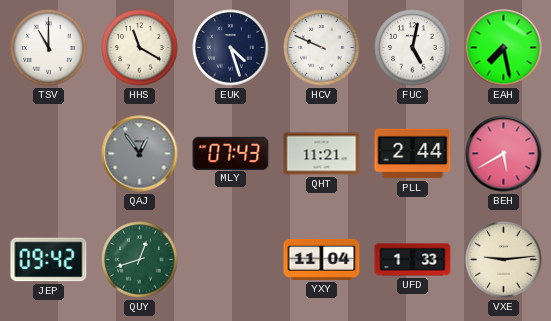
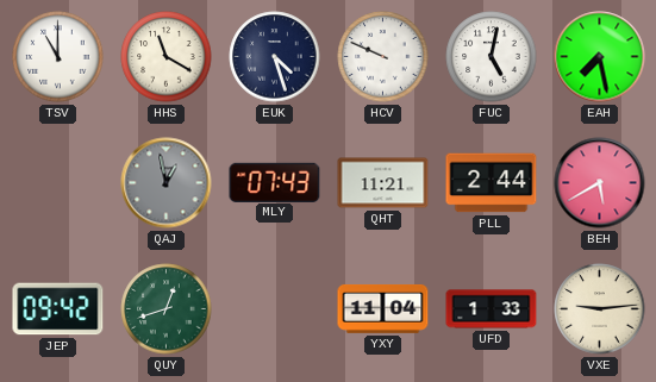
QAJ: 12:54 -> 12:58
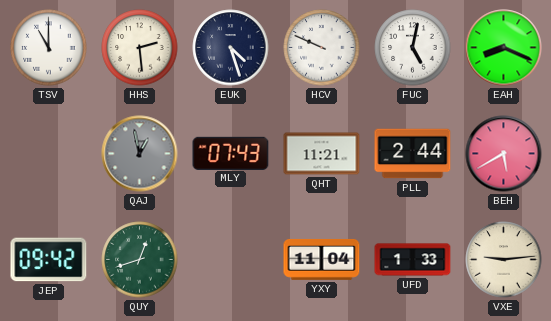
HHS: 11:20 -> 2:29
EAH: 7:28 -> 8:19
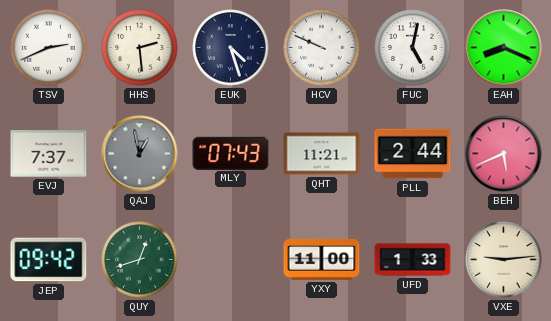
TSV: 11:00 -> 2:41
EVJ: none -> 7:37
BEH: 5:40 -> 5:41
YXY: 11:04 -> 11:00
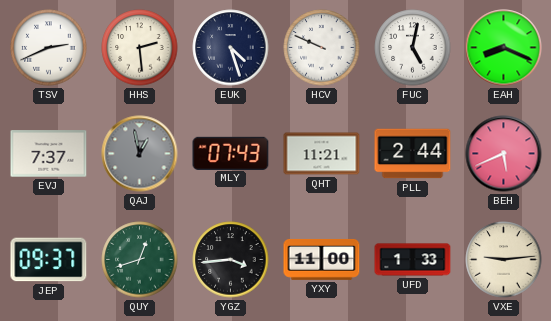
JEP: 09:42 -> 09:37
YGZ: none -> 3:44
